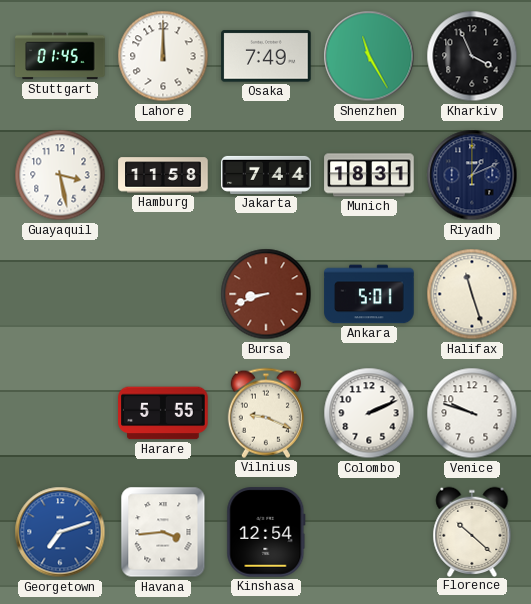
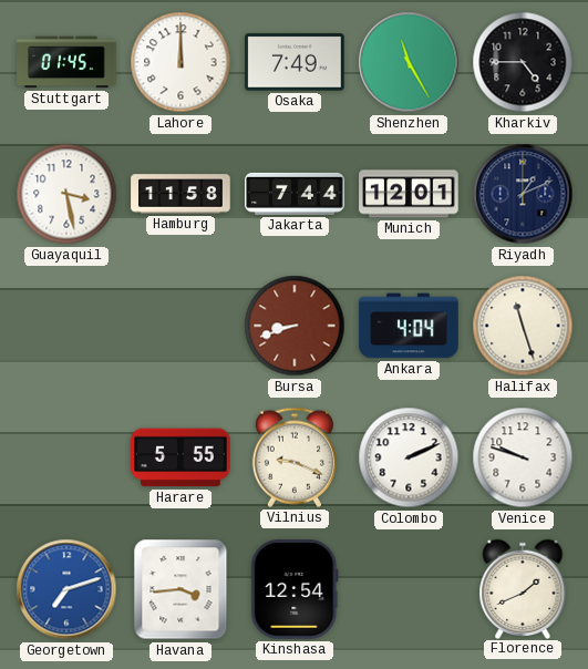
Kharkiv: 3:56 -> 4:45
Munich: 18:31 -> 12:01
Ankara: 5:01 -> 4:04
Florence: 10:22 -> 1:41
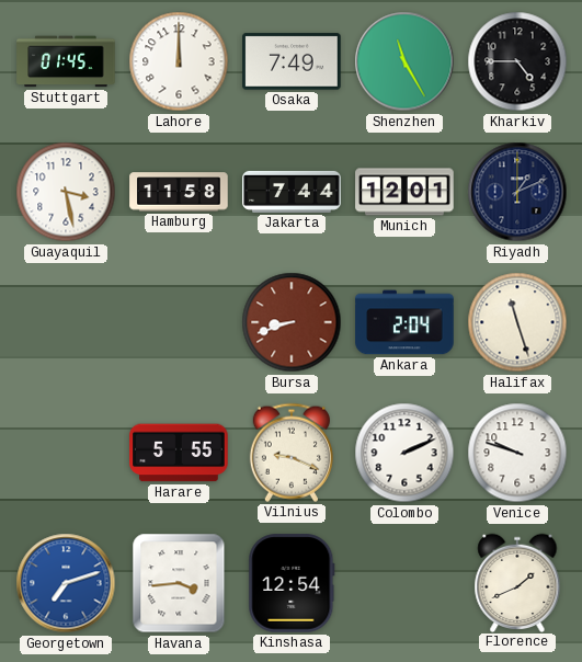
Ankara: 4:04 -> 2:04
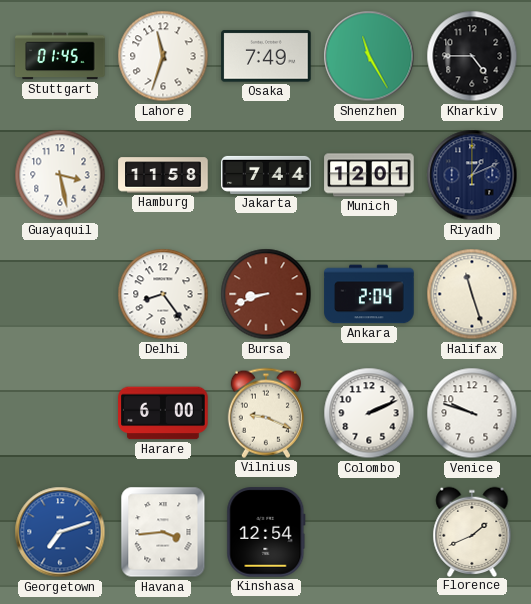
Lahore: 12:00 -> 11:33
Delhi: none -> 8:24
Harare: 5:55 -> 6:00
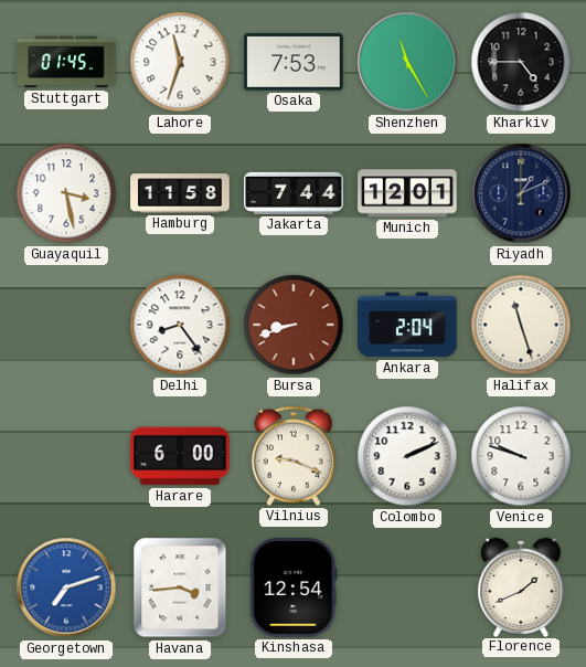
Osaka: 7:49 -> 7:53
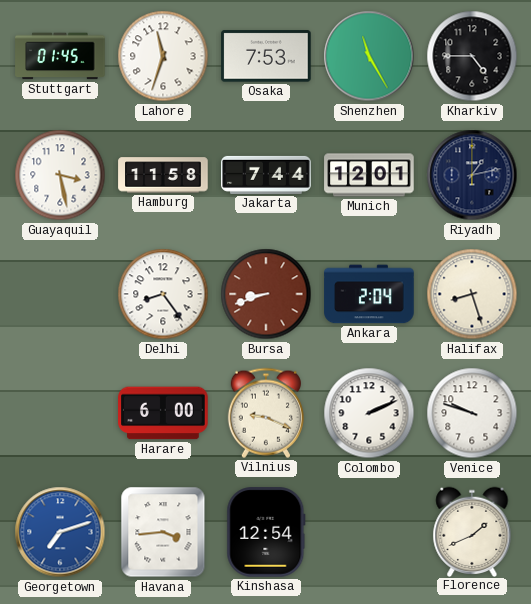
Riyadh: 1:11 -> 1:13
Halifax: 11:27 -> 8:27
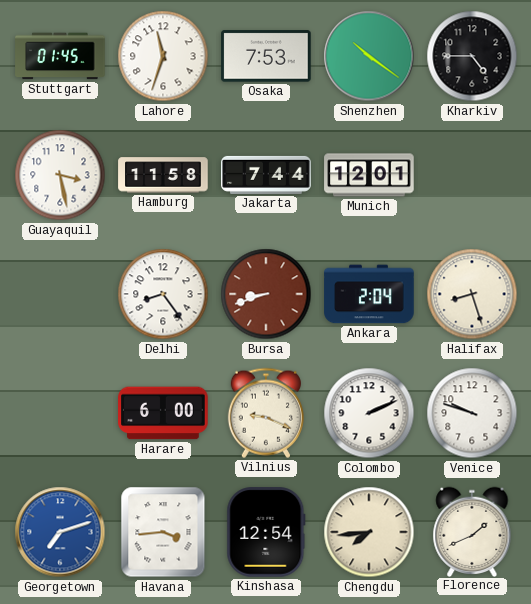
Shenzhen: 11:25 -> 10:21
Riyadh: 1:13 -> none
Chengdu: none -> 7:44
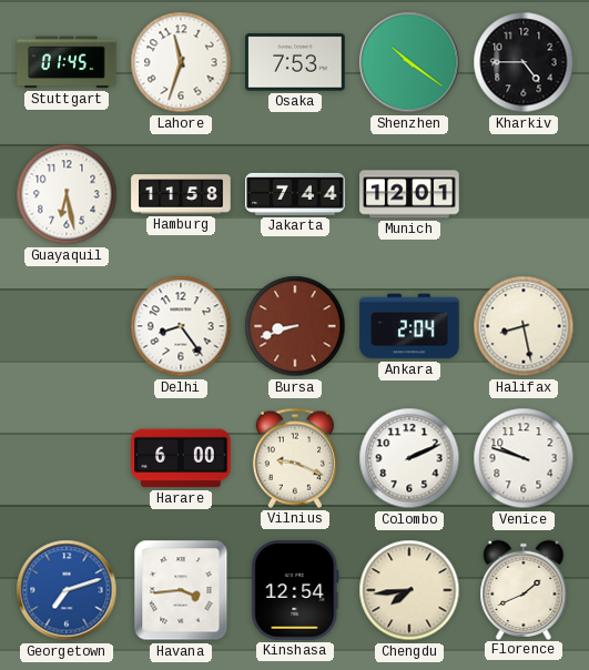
Guayaquil: 3:28 -> 6:28
Halifax: 8:27 -> 8:28
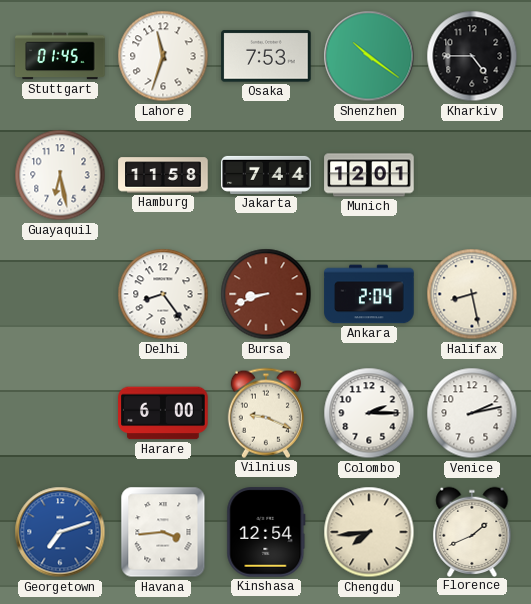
Colombo: 2:11 -> 2:15
Venice: 9:48 -> 2:13
